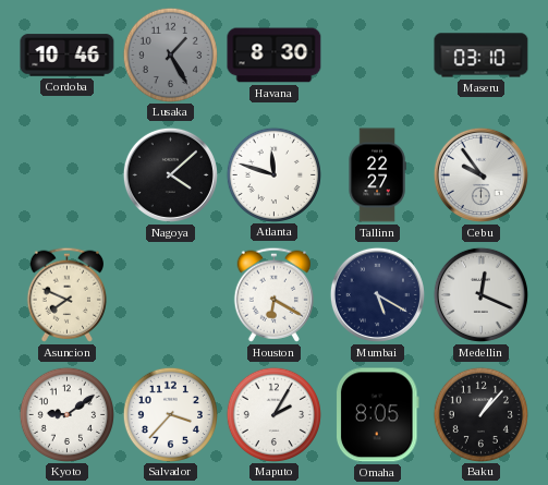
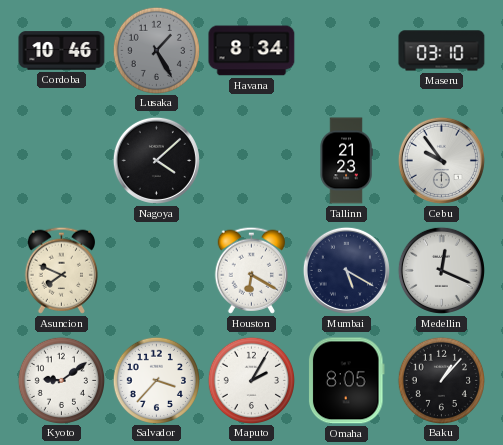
Havana: 8:30 -> 8:34
Atlanta: 11:48 -> none
Tallinn: 22:27 -> 21:23
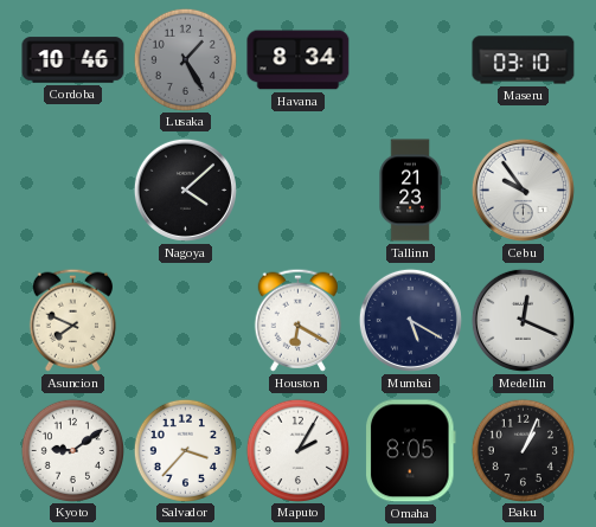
Baku: 1:07 -> 1:04
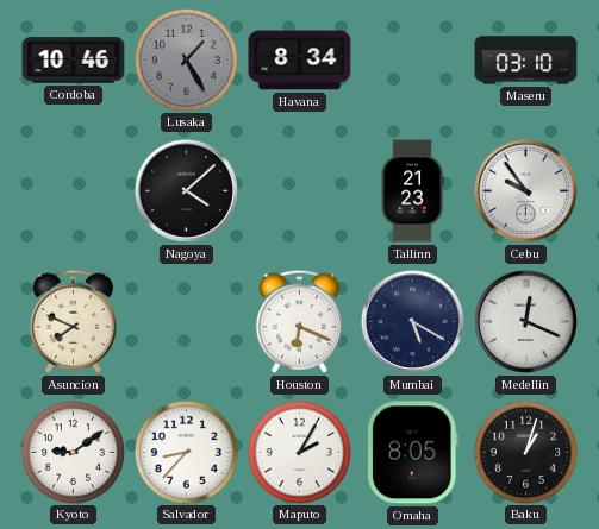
Houston: 6:20 -> 6:19
Salvador: 3:37 -> 8:37
Baku: 1:04 -> 1:03
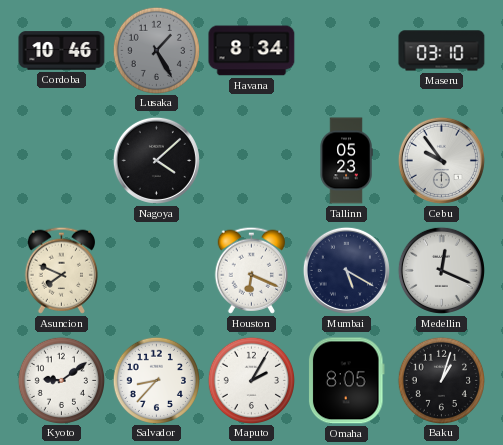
Tallinn: 21:23 -> 05:23
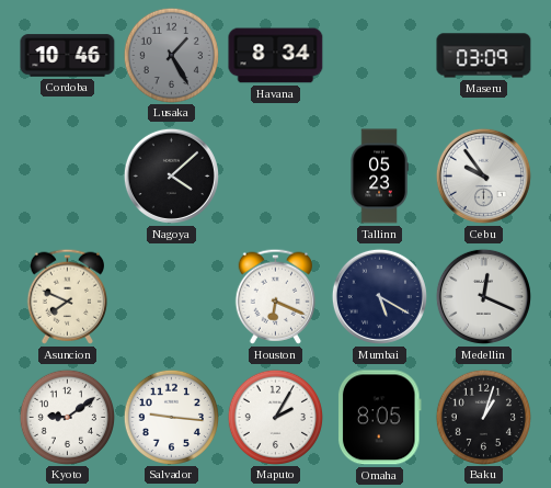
Maseru: 03:10 -> 03:09
Salvador: 8:37 -> 9:16
